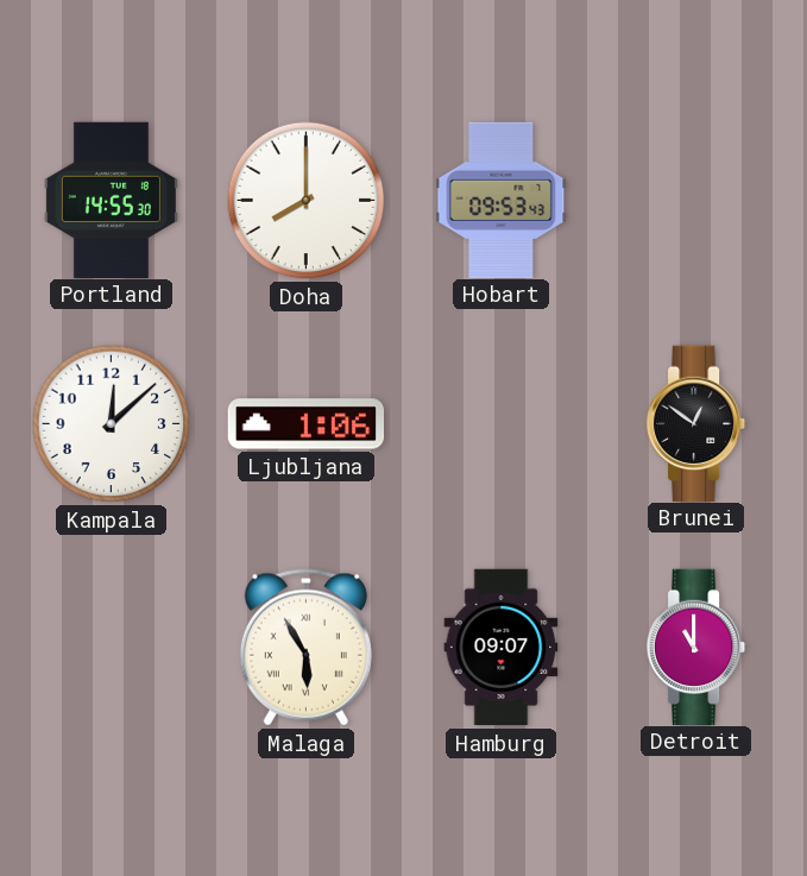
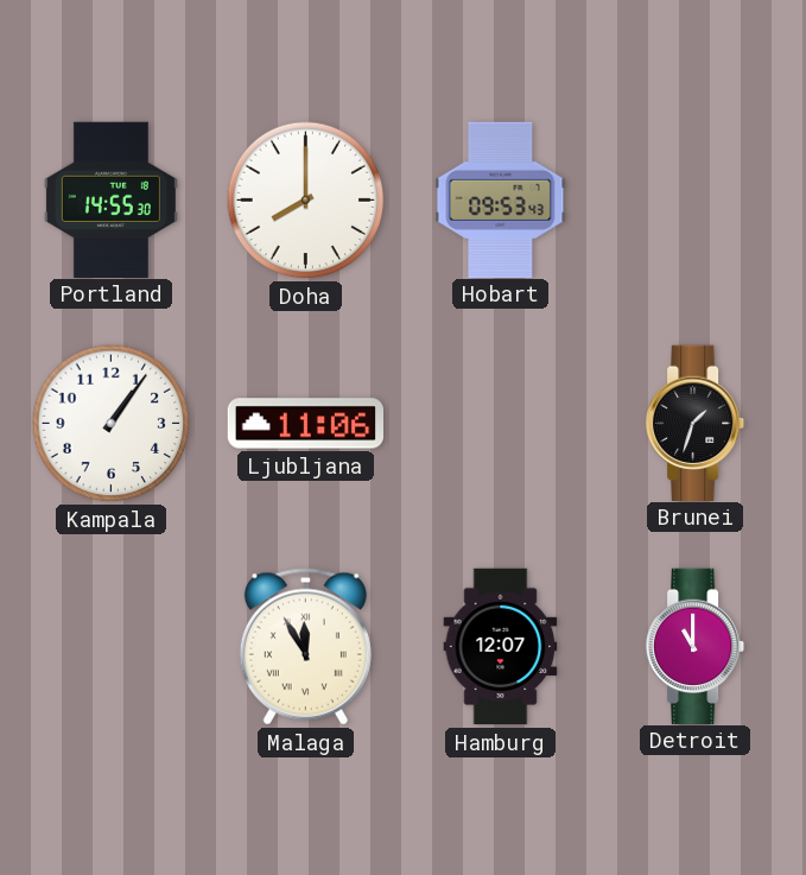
Kampala: 12:08 -> 1:06
Ljubljana: 1:06 -> 11:06
Brunei: 12:51 -> 1:33
Malaga: 5:55 -> 11:55
Hamburg: 09:07 -> 12:07
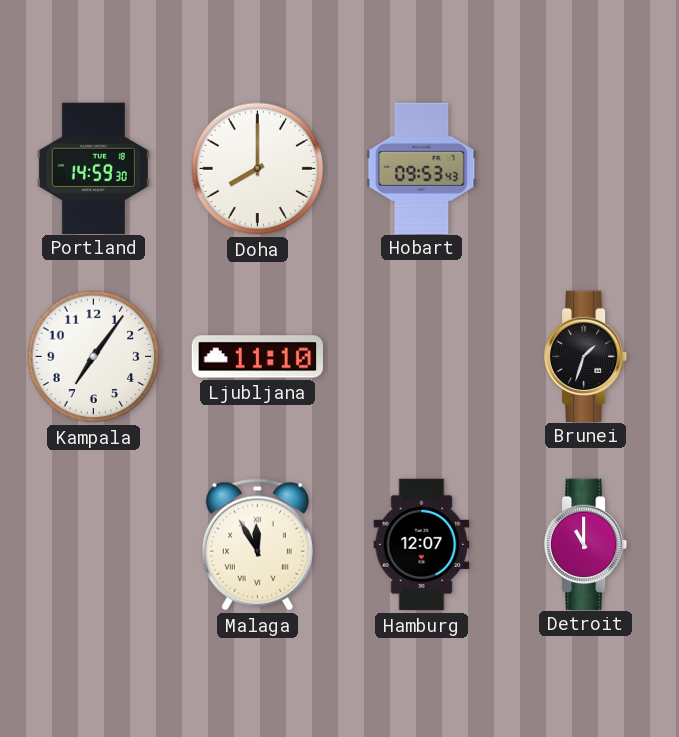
Portland: 14:55 -> 14:59
Kampala: 1:06 -> 7:06
Ljubljana: 11:06 -> 11:10
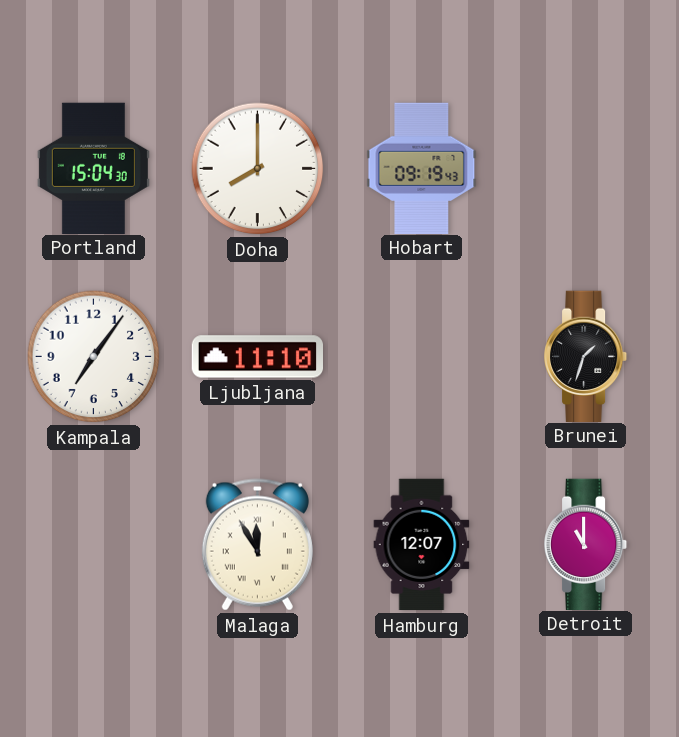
Portland: 14:59 -> 15:04
Hobart: 09:53 -> 09:19
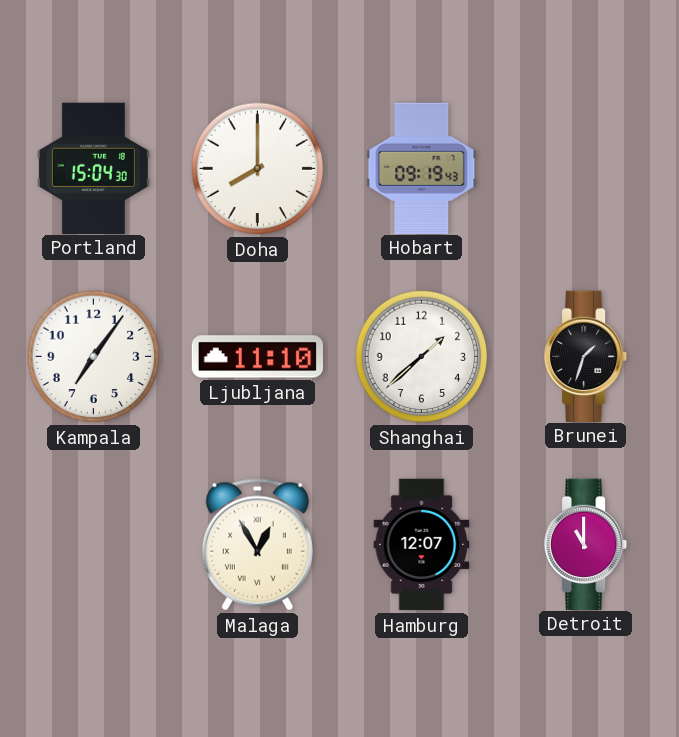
Shanghai: none -> 1:38
Malaga: 11:55 -> 12:55
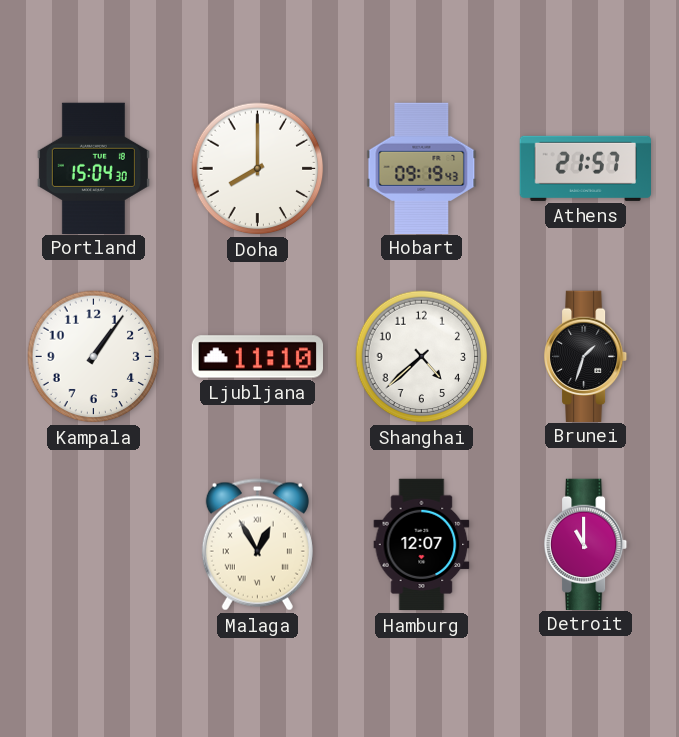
Athens: none -> 21:57
Kampala: 7:06 -> 1:06
Shanghai: 1:38 -> 4:38
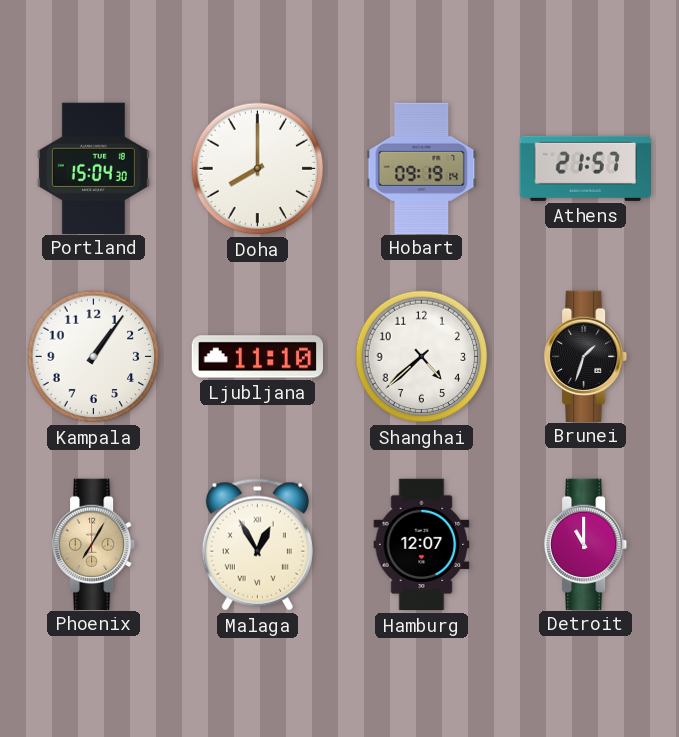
Hobart: 09:19:43 -> 09:19:14
Phoenix: none -> 7:05
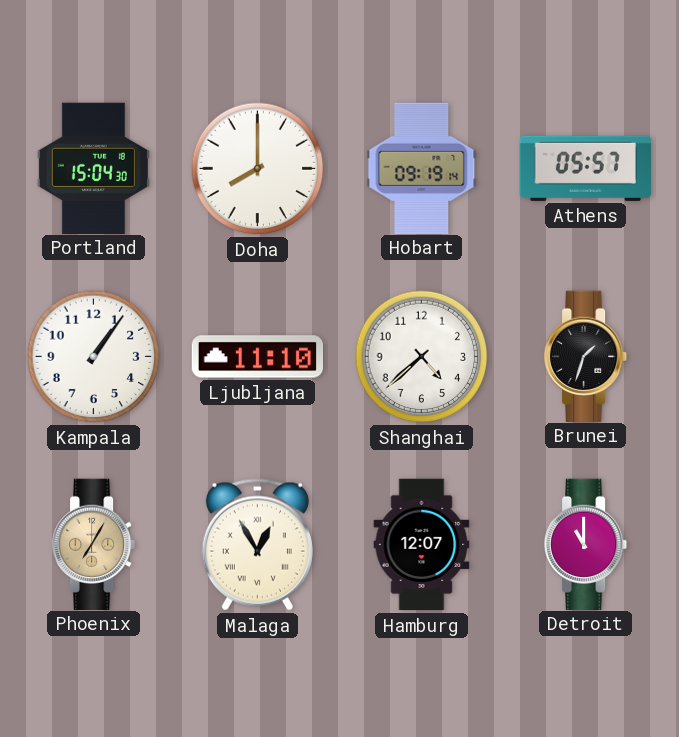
Athens: 21:57 -> 05:57
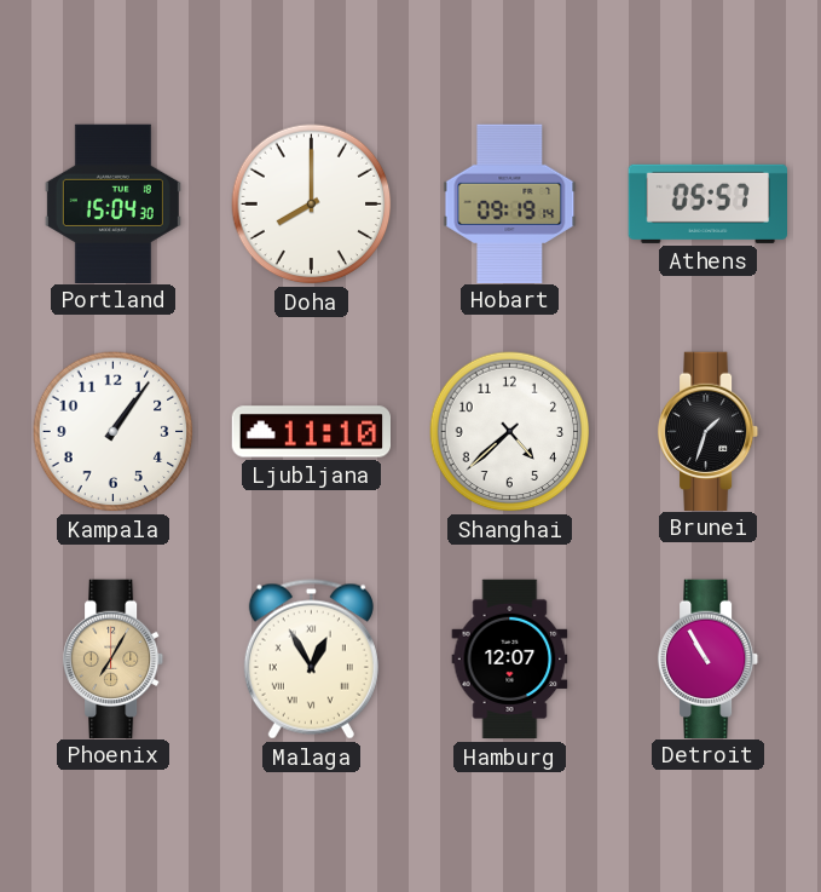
Detroit: 11:00 -> 10:55
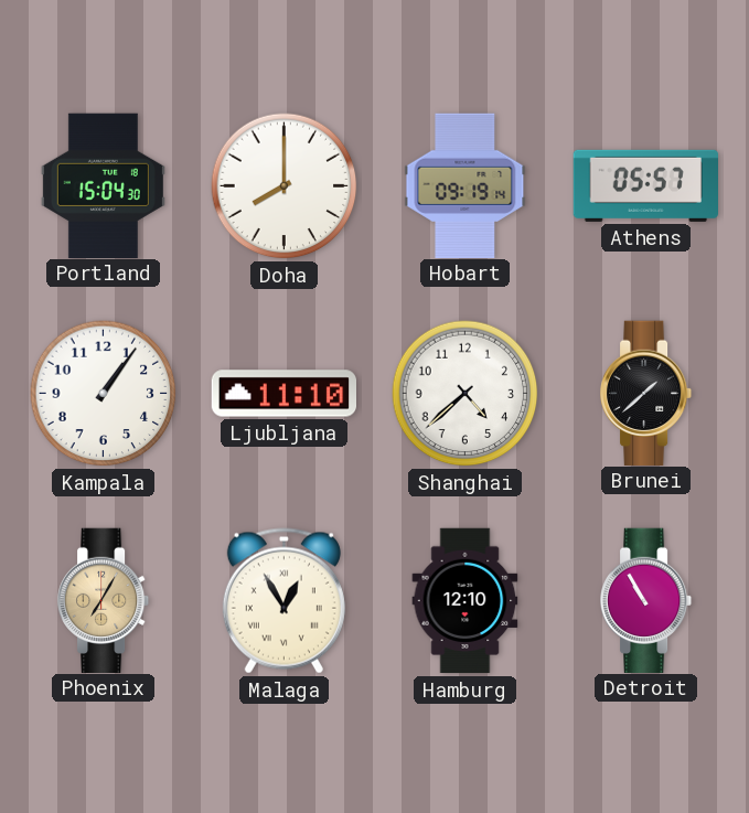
Brunei: 1:33 -> 1:38
Hamburg: 12:07 -> 12:10
